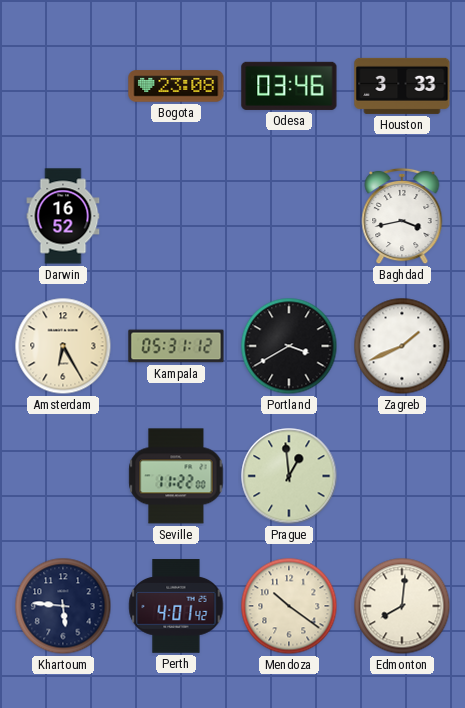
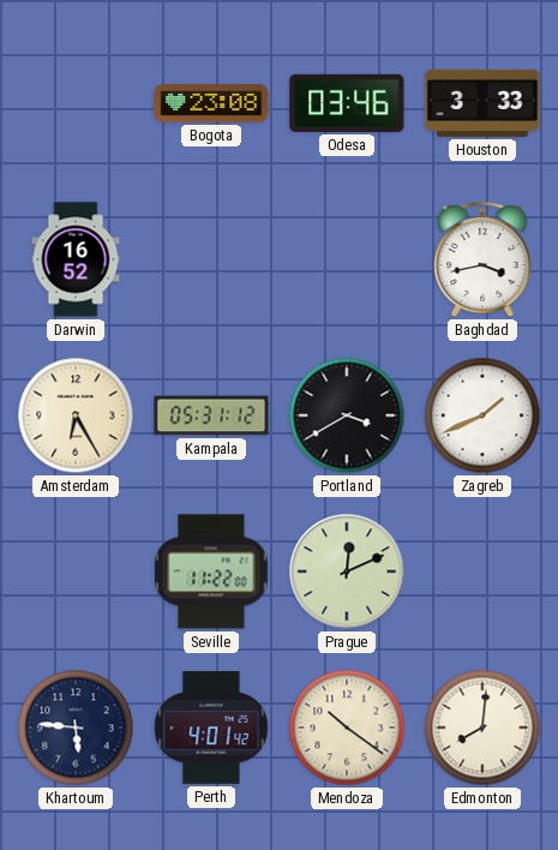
Prague: 12:59 -> 12:11
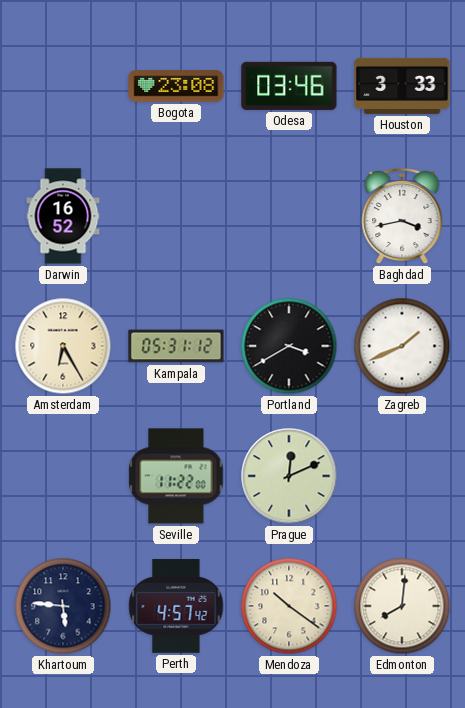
Perth: 4:01 -> 4:57
